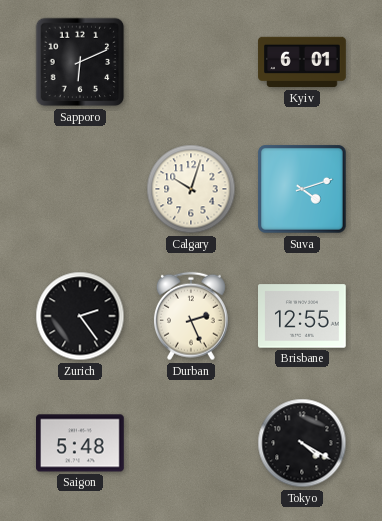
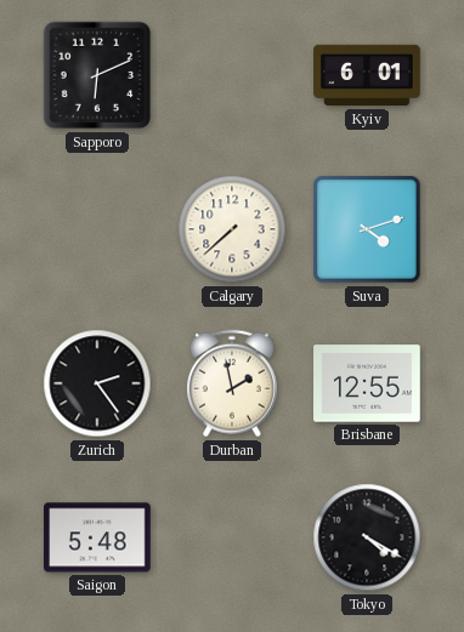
Calgary: 10:03 -> 7:38
Durban: 2:26 -> 1:58
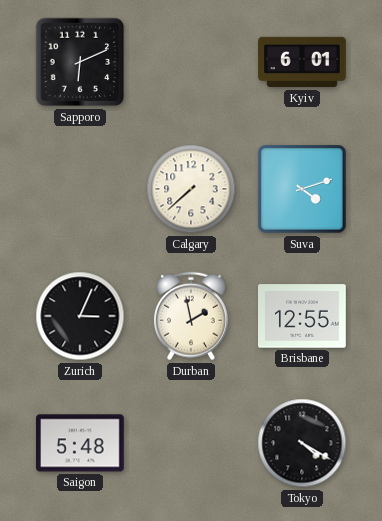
Zurich: 2:24 -> 3:04
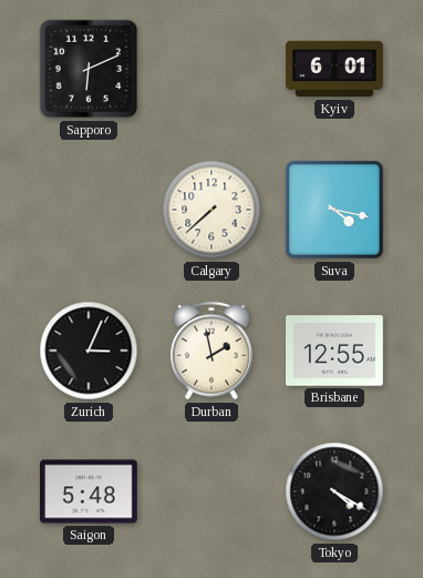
Suva: 4:12 -> 4:17
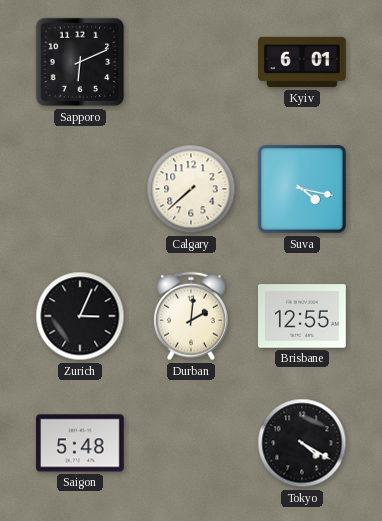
Durban: 1:58 -> 2:01
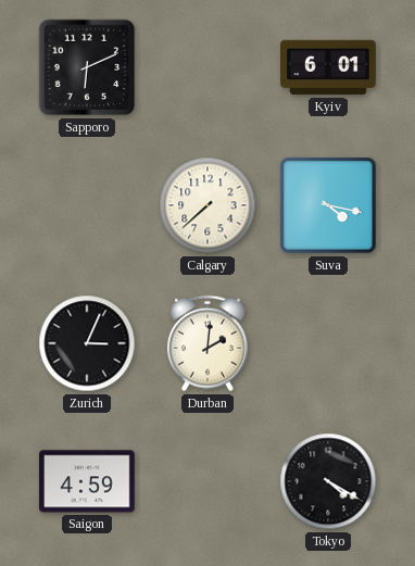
Brisbane: 12:55 -> none
Saigon: 5:48 -> 4:59
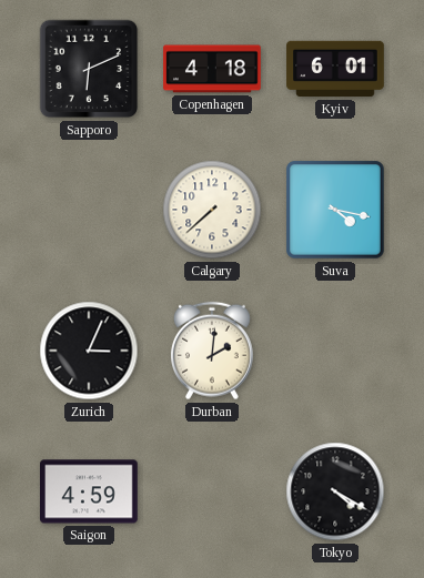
Copenhagen: none -> 4:18
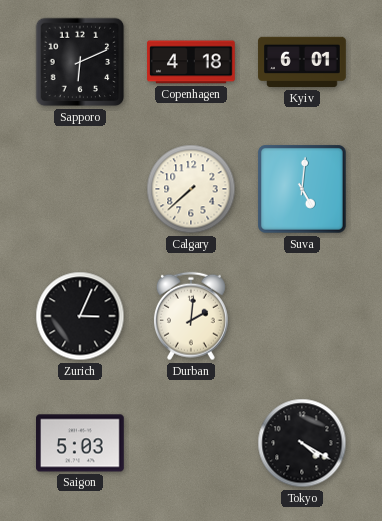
Suva: 4:17 -> 5:01
Saigon: 4:59 -> 5:03
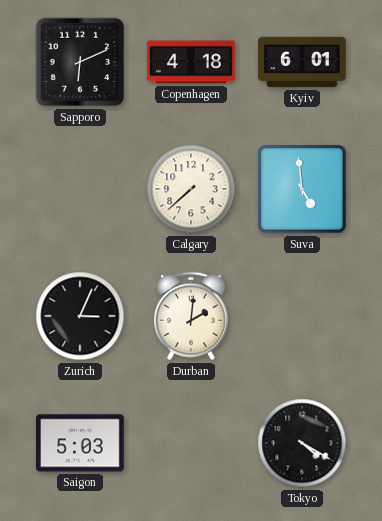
Suva: 5:01 -> 4:59
